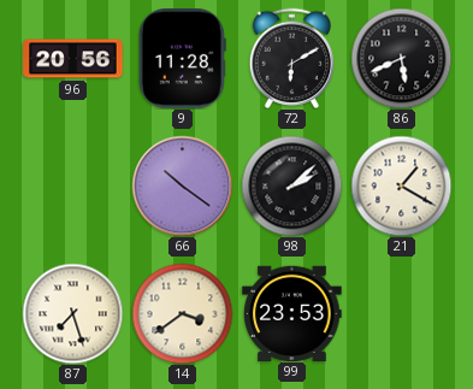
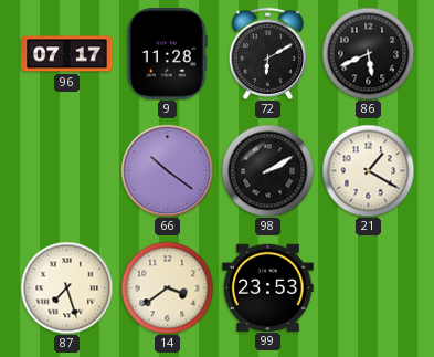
96: 20:56 -> 07:17
98: 2:08 -> 2:10
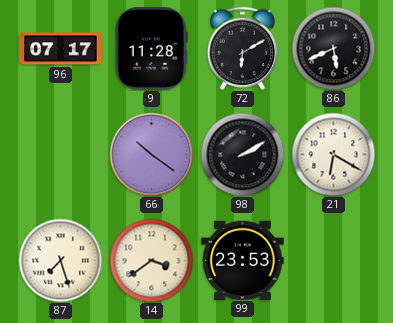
21: 1:20 -> 6:20
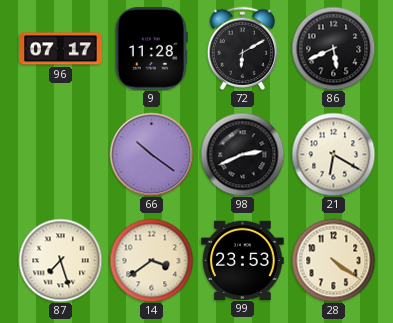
98: 2:10 -> 2:41
28: none -> 4:21
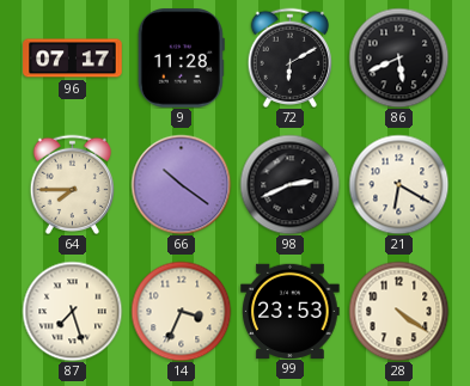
64: none -> 7:45
14: 3:39 -> 3:34
